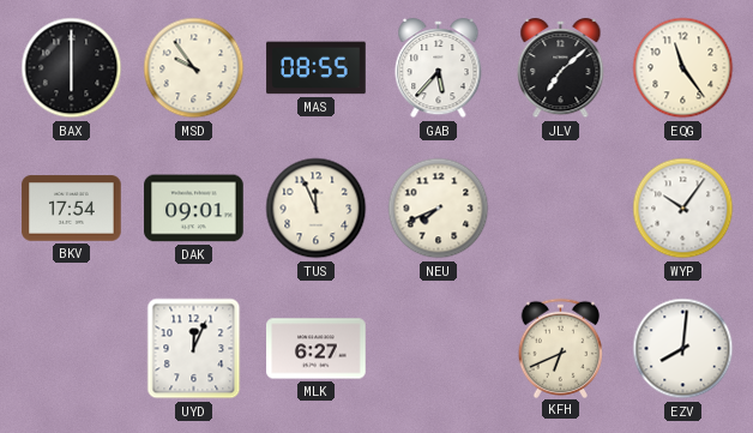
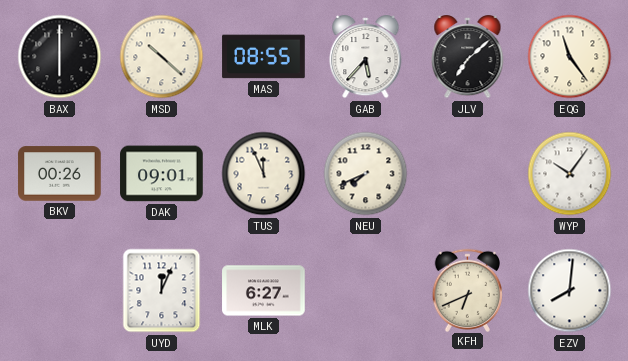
MSD: 9:54 -> 10:22
BKV: 17:54 -> 00:26
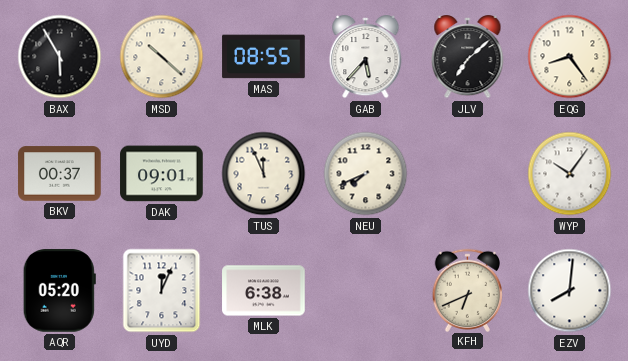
BAX: 6:00 -> 5:55
EQG: 11:24 -> 8:24
BKV: 00:26 -> 00:37
AQR: none -> 05:20
MLK: 6:27 -> 6:38
